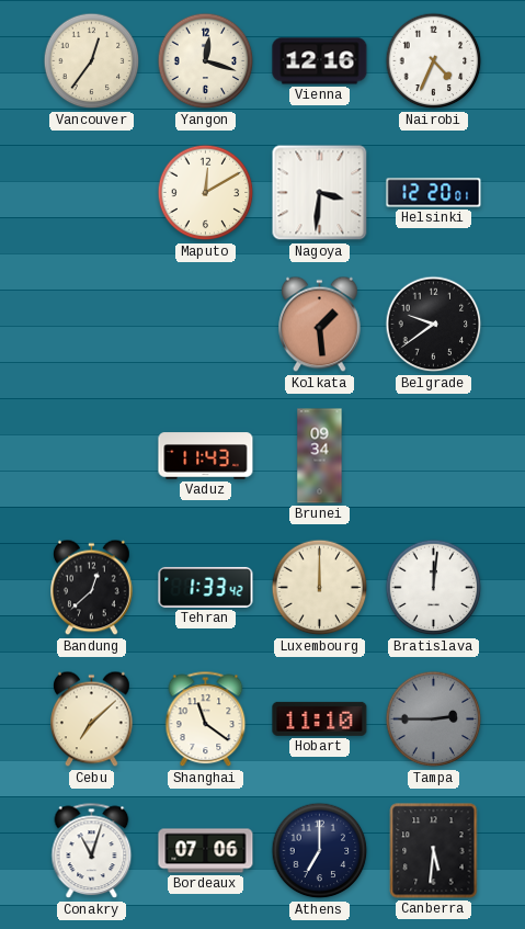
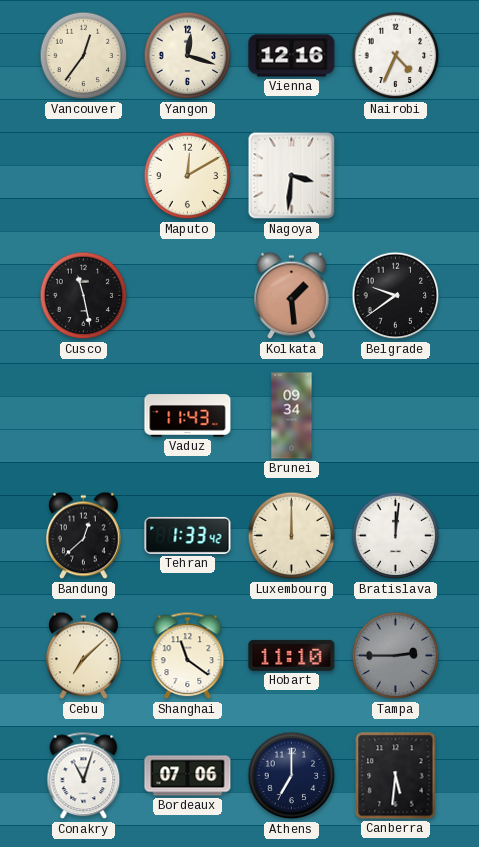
Helsinki: 12:20 -> none
Cusco: none -> 11:28
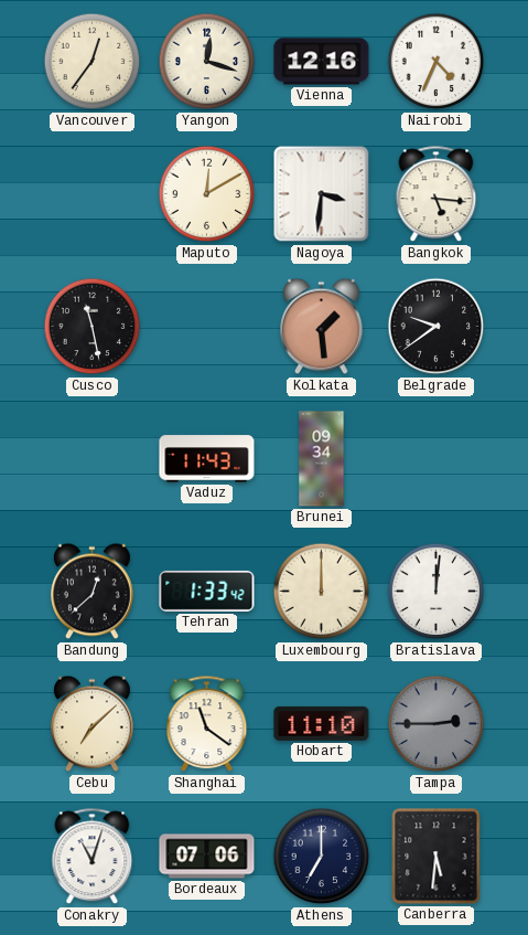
Bangkok: none -> 5:16
